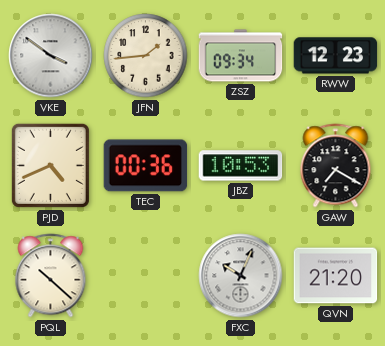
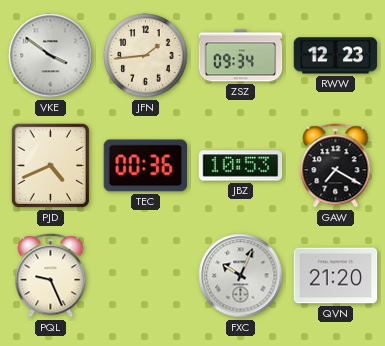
PQL: 10:22 -> 9:26
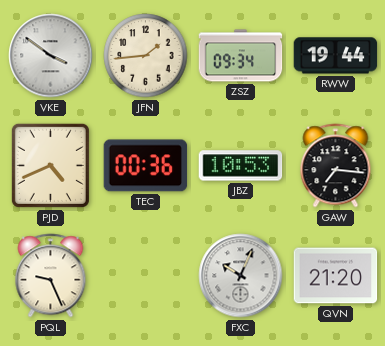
RWW: 12:23 -> 19:44
GAW: 7:20 -> 7:16
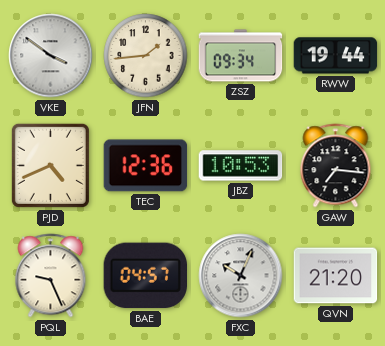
TEC: 00:36 -> 12:36
BAE: none -> 04:57
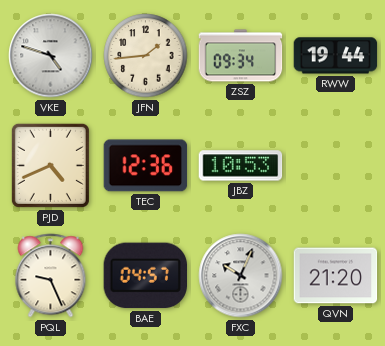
VKE: 3:51 -> 4:48
GAW: 7:16 -> none
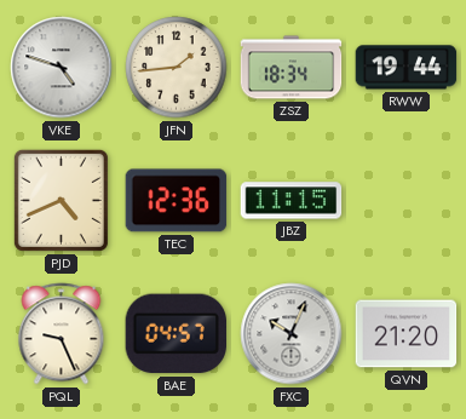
ZSZ: 09:34 -> 18:34
JBZ: 10:53 -> 11:15
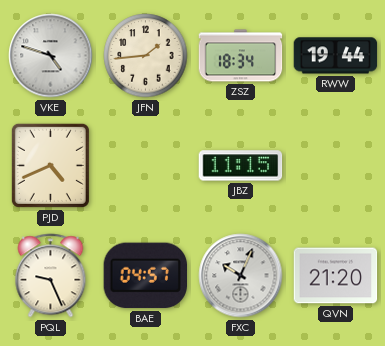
TEC: 12:36 -> none
